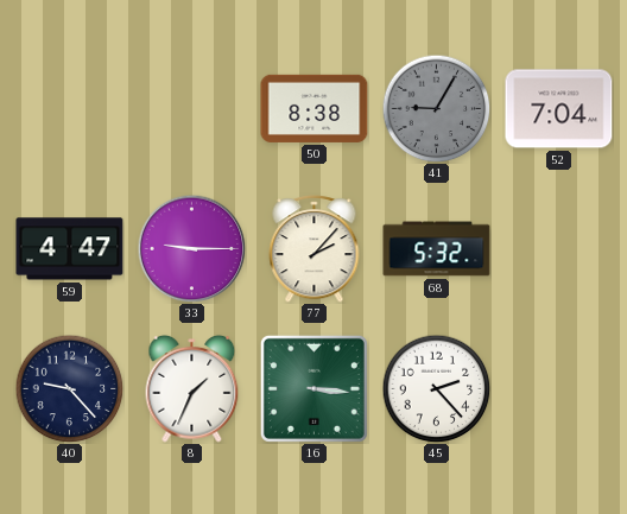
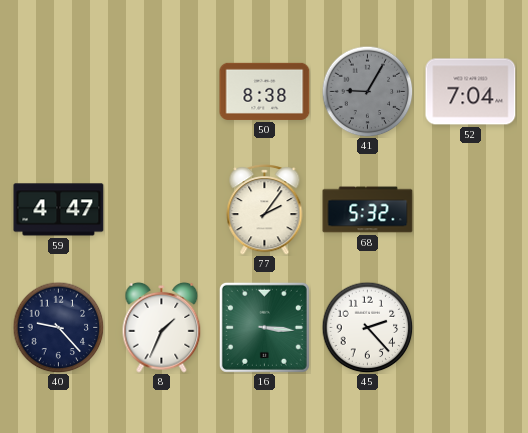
33: 9:15 -> none
77: 2:07 -> 2:06
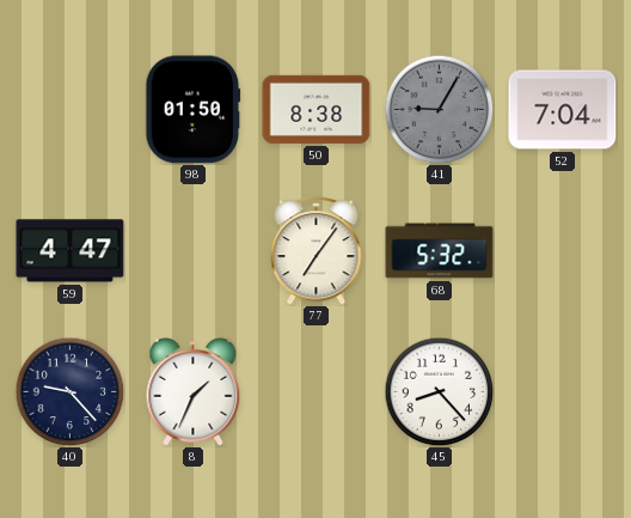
98: none -> 01:50
77: 2:06 -> 7:06
16: 3:16 -> none
45: 2:23 -> 8:23
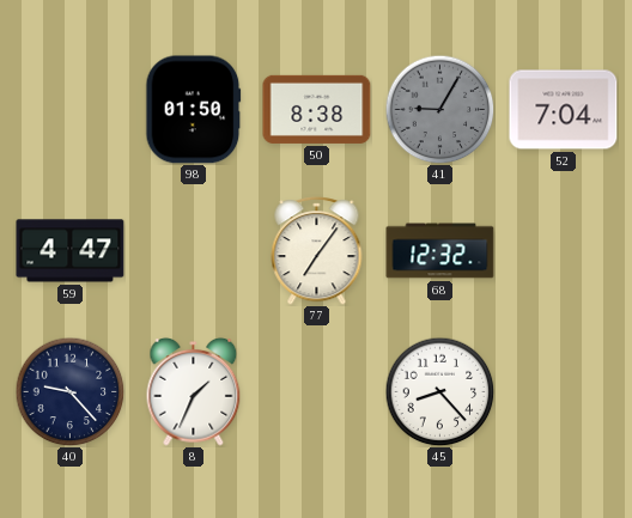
68: 5:32 -> 12:32
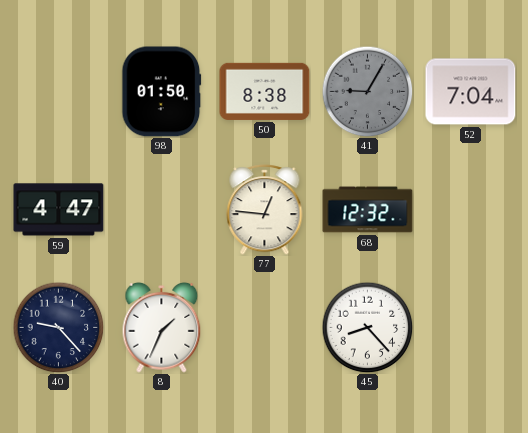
77: 7:06 -> 12:46
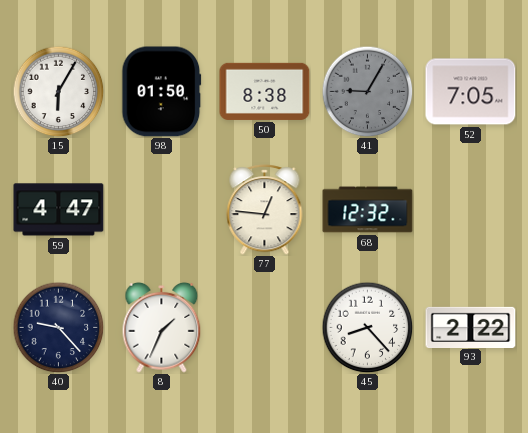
15: none -> 6:05
52: 7:04 -> 7:05
93: none -> 2:22
